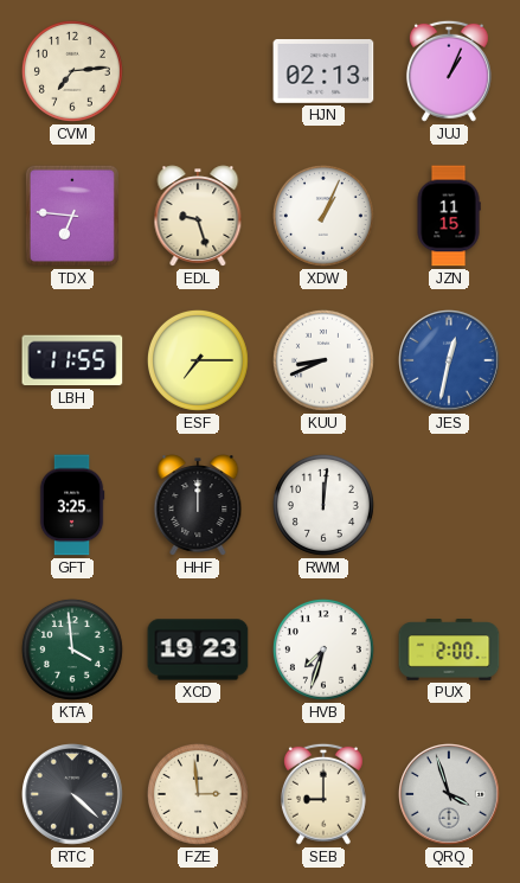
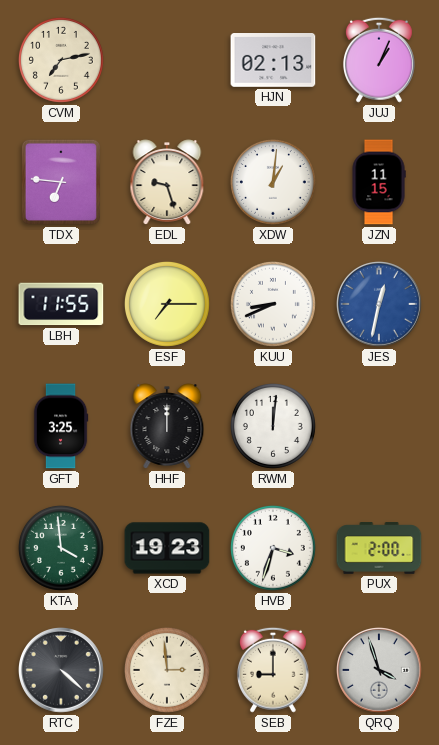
CVM: 7:14 -> 7:13
XDW: 1:04 -> 1:01
HVB: 7:33 -> 3:33
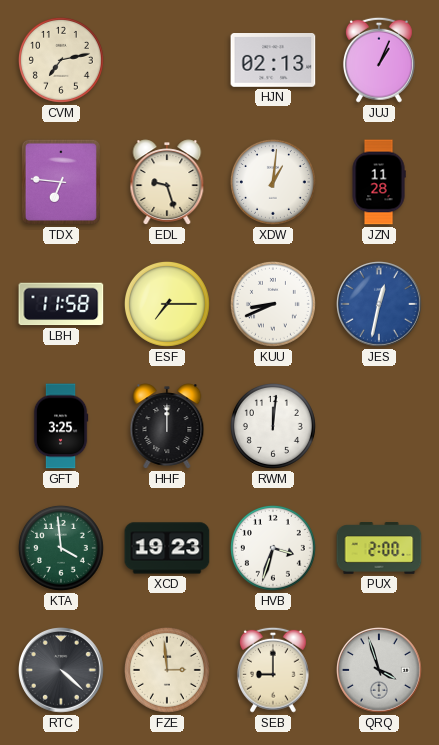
JZN: 11:15 -> 11:28
LBH: 11:55 -> 11:58
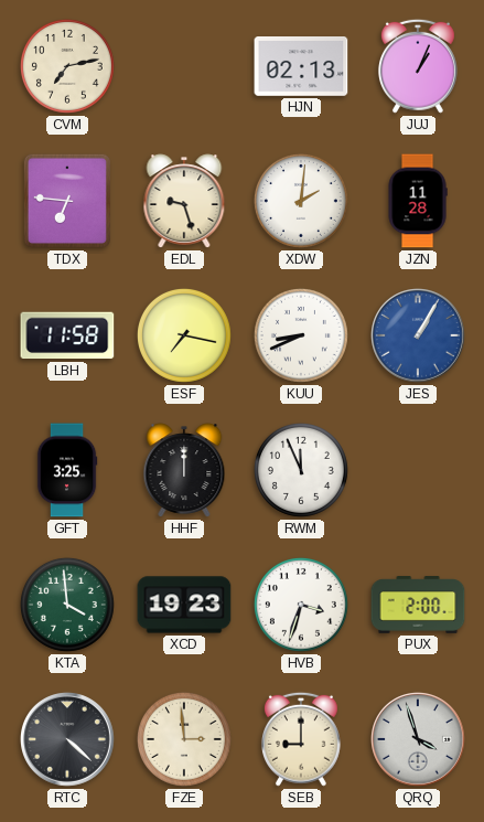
XDW: 1:01 -> 2:01
ESF: 7:15 -> 7:17
JES: 12:32 -> 1:05
RWM: 12:01 -> 11:56
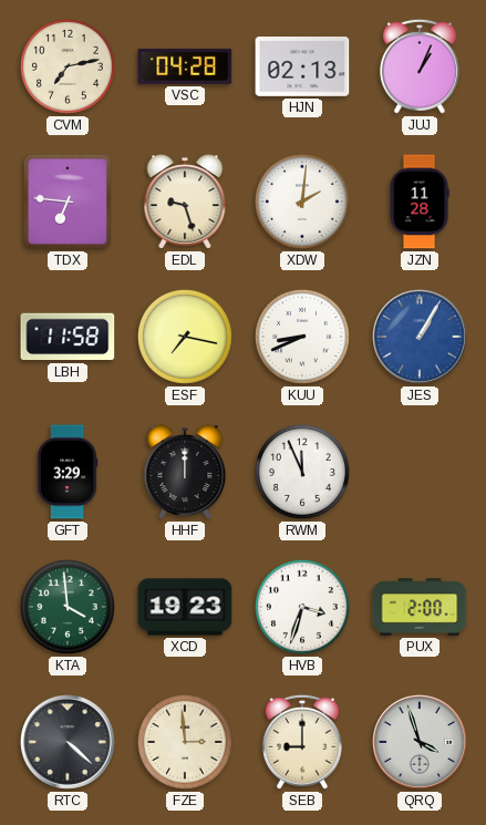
VSC: none -> 04:28
GFT: 3:25 -> 3:29
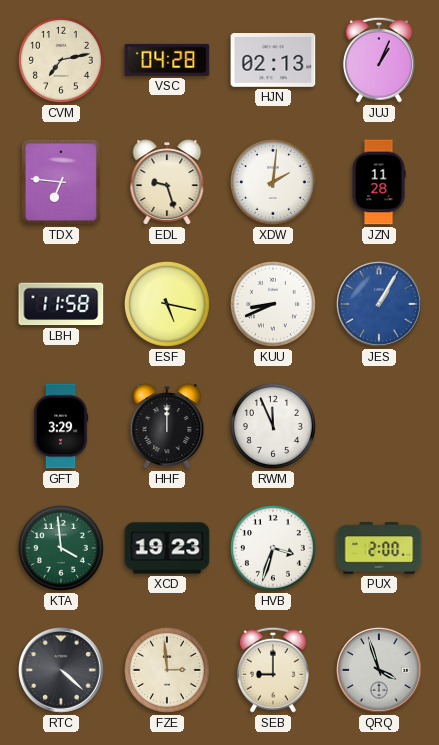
ESF: 7:17 -> 5:17
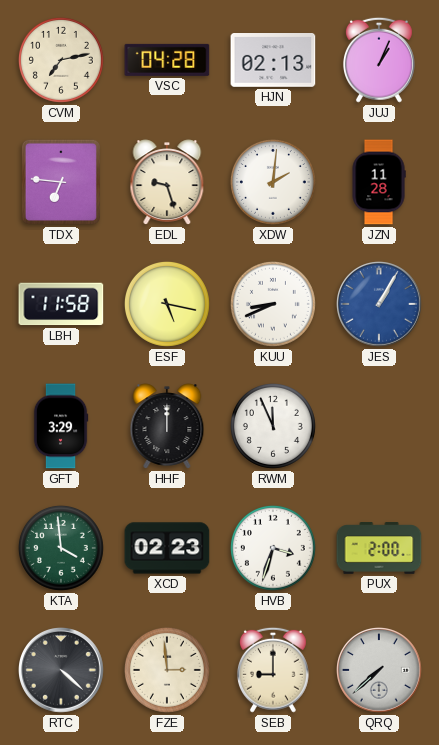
XCD: 19:23 -> 02:23
QRQ: 3:57 -> 7:38
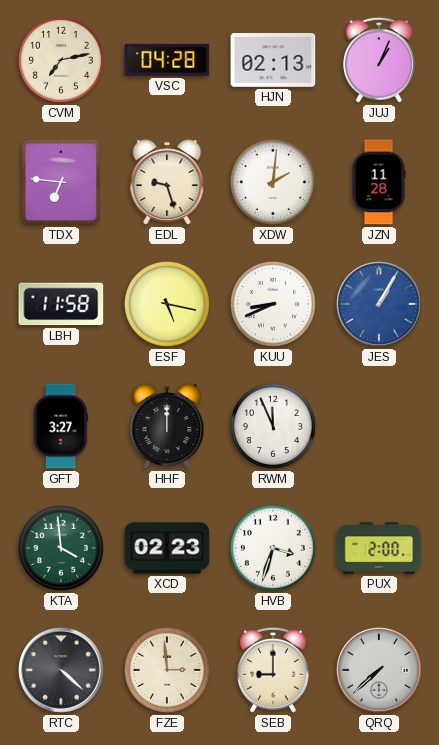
GFT: 3:29 -> 3:27
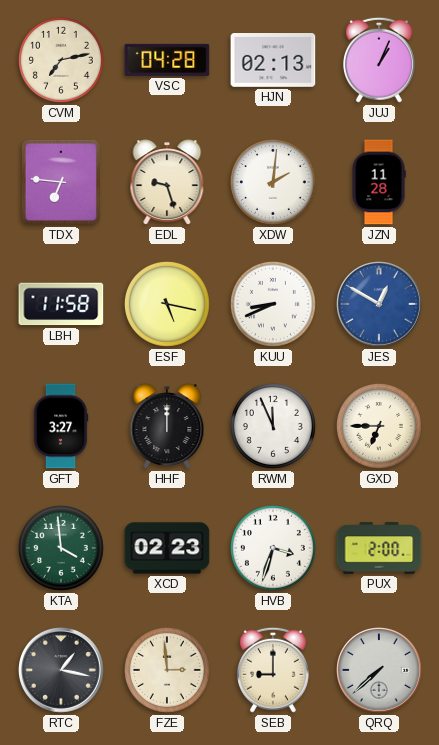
JES: 1:05 -> 12:50
GXD: none -> 6:45
RTC: 4:22 -> 1:17
